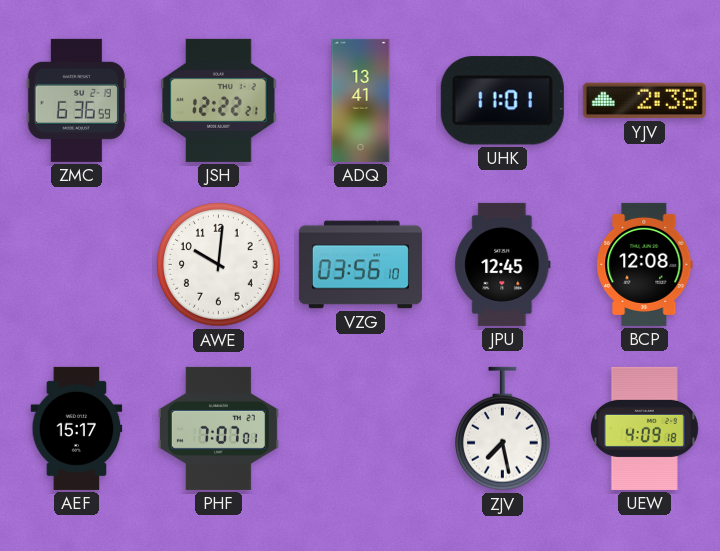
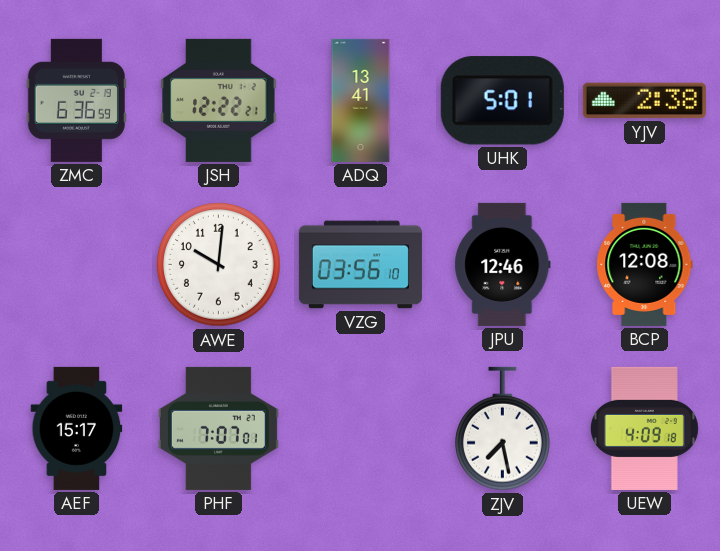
UHK: 11:01 -> 5:01
JPU: 12:45 -> 12:46
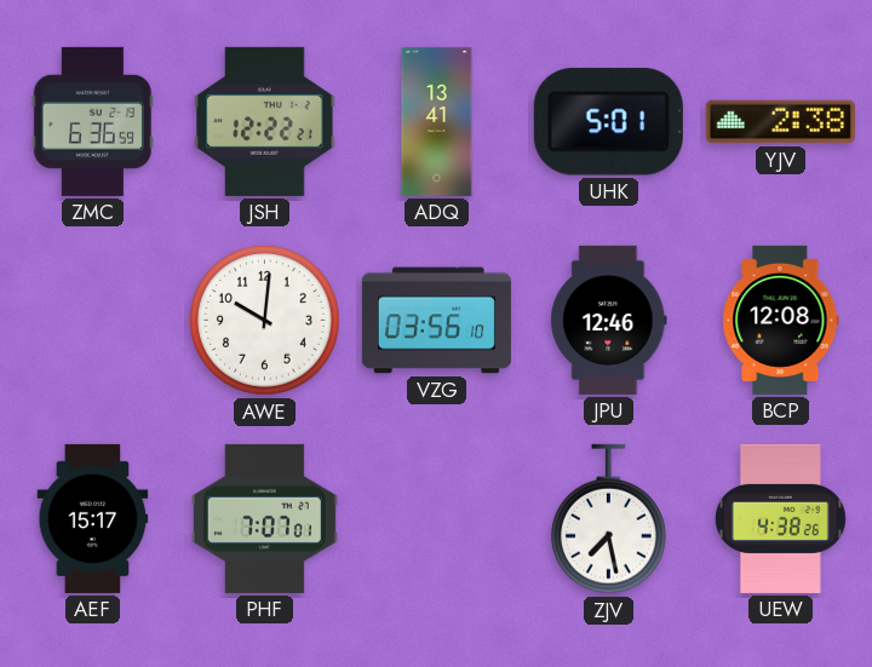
UEW: 4:09 -> 4:38
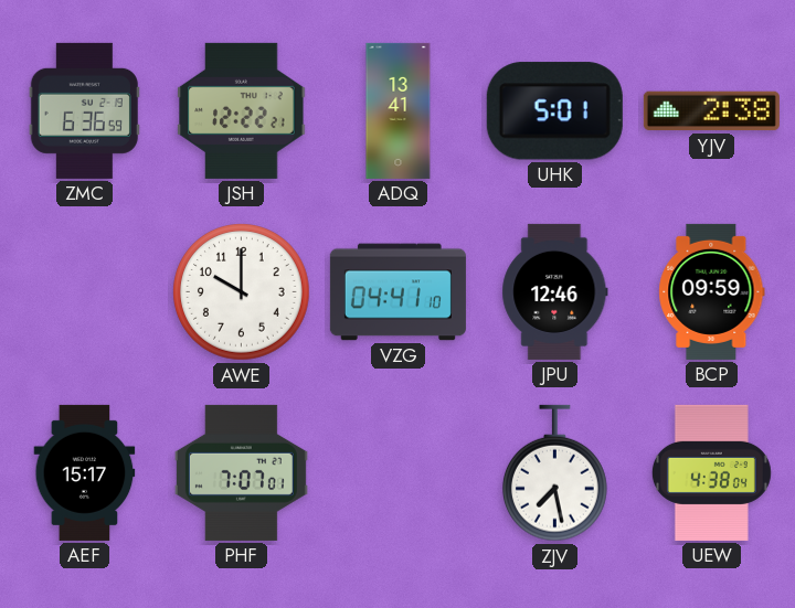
AWE: 10:01 -> 10:00
VZG: 03:56 -> 04:41
BCP: 12:08 -> 09:59
UEW: 4:38:26 -> 4:38:04
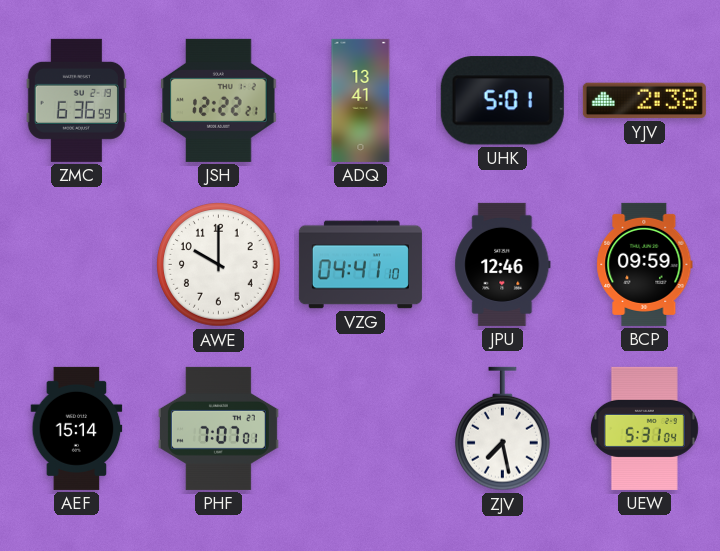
AEF: 15:17 -> 15:14
UEW: 4:38 -> 5:31
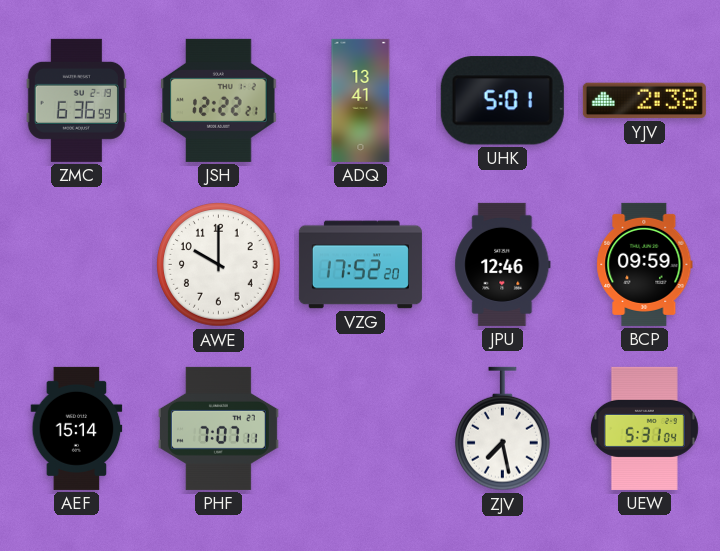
VZG: 04:41 -> 17:52
PHF: 7:07:01 -> 7:07:11
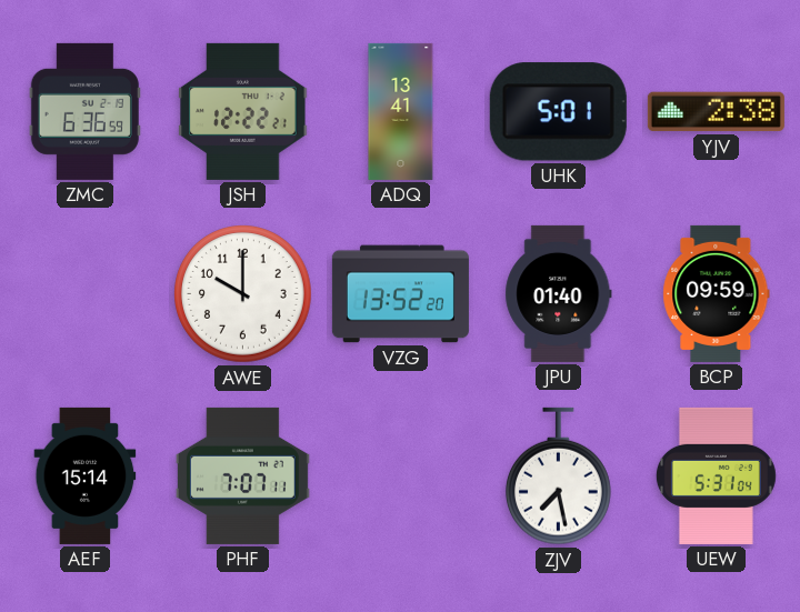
VZG: 17:52 -> 13:52
JPU: 12:46 -> 01:40
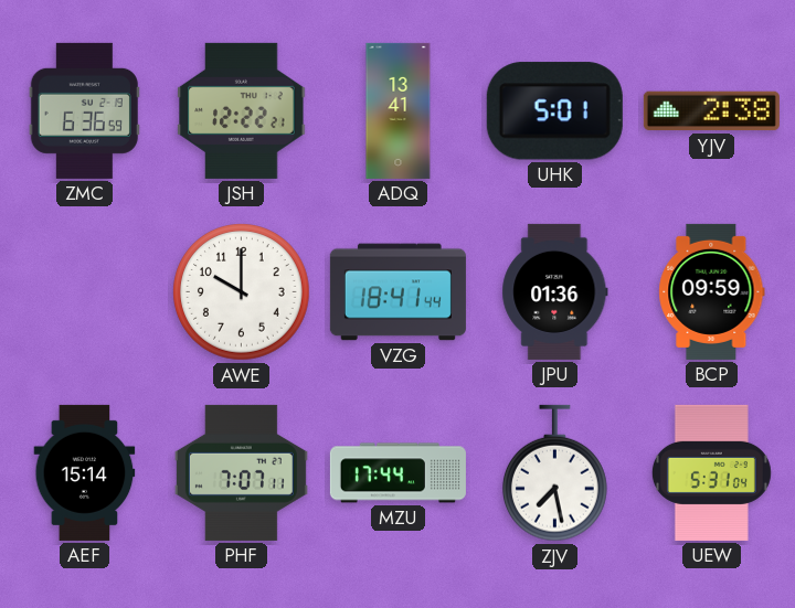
VZG: 13:52 -> 18:41
JPU: 01:40 -> 01:36
MZU: none -> 17:44
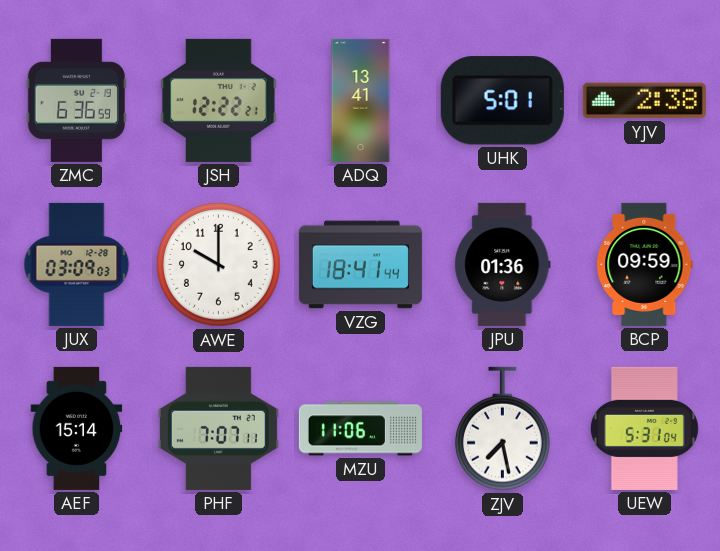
JUX: none -> 03:09
MZU: 17:44 -> 11:06
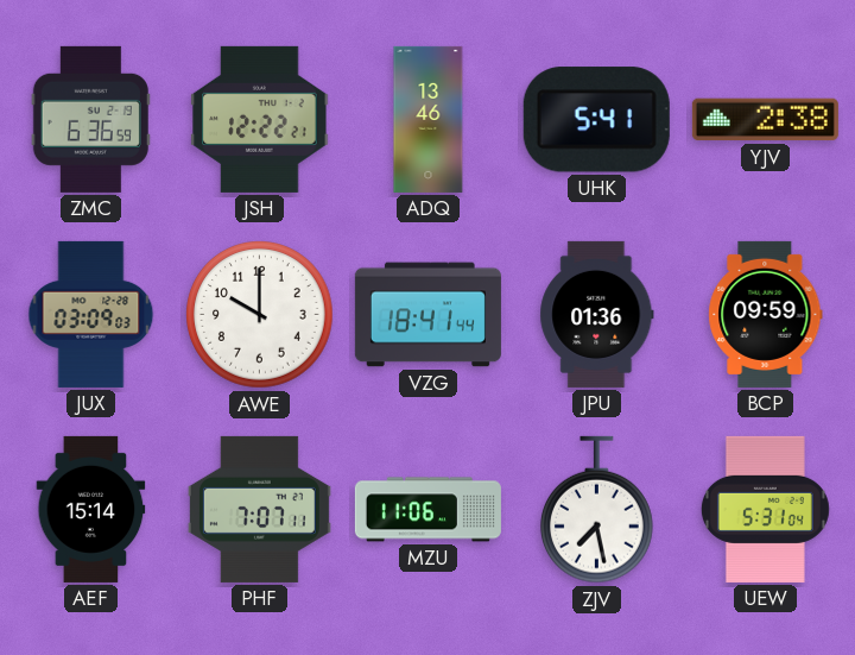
ADQ: 13:41 -> 13:46
UHK: 5:01 -> 5:41
